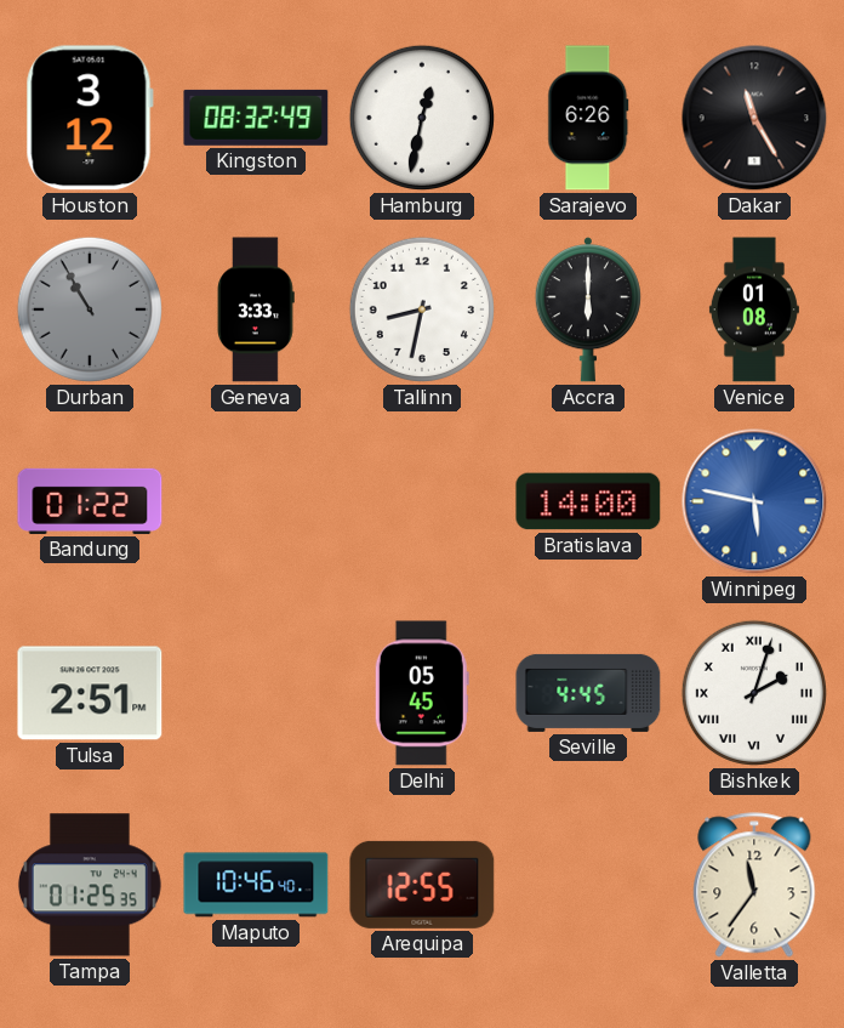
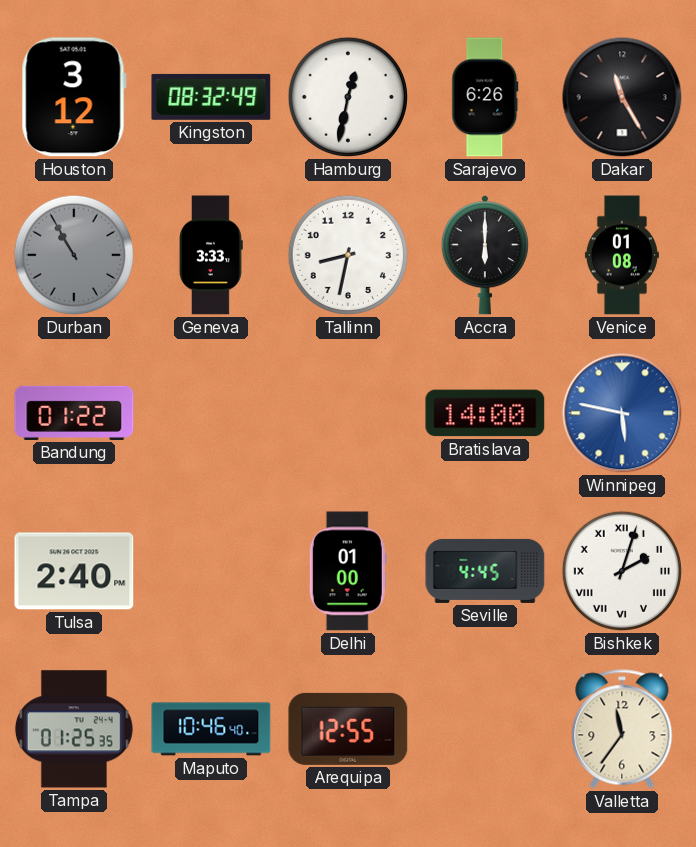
Tulsa: 2:51 -> 2:40
Delhi: 05:45 -> 01:00
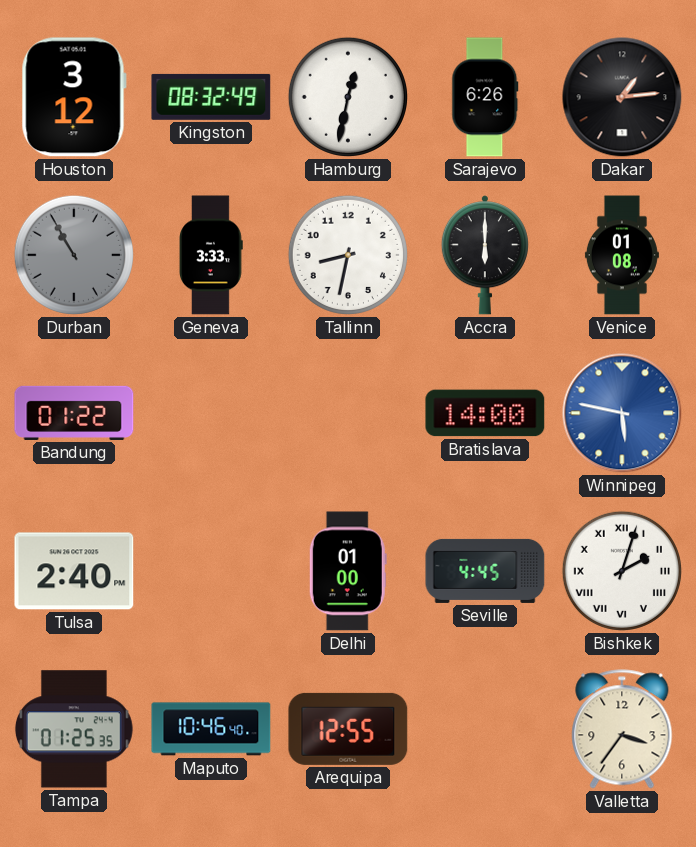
Dakar: 11:25 -> 1:14
Valletta: 11:36 -> 3:36
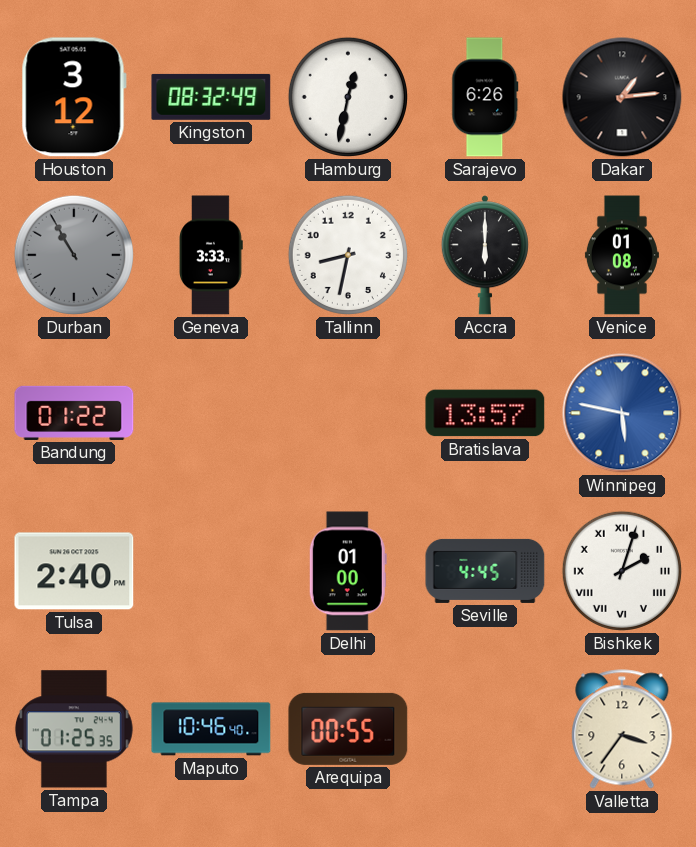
Bratislava: 14:00 -> 13:57
Arequipa: 12:55 -> 00:55
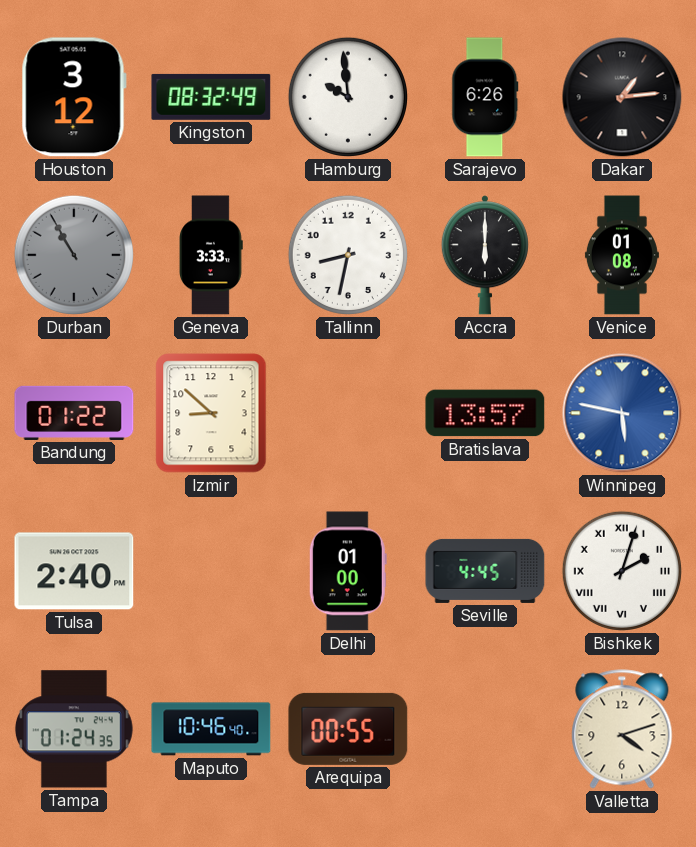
Hamburg: 12:32 -> 9:59
Izmir: none -> 8:52
Tampa: 01:25 -> 01:24
Valletta: 3:36 -> 4:12
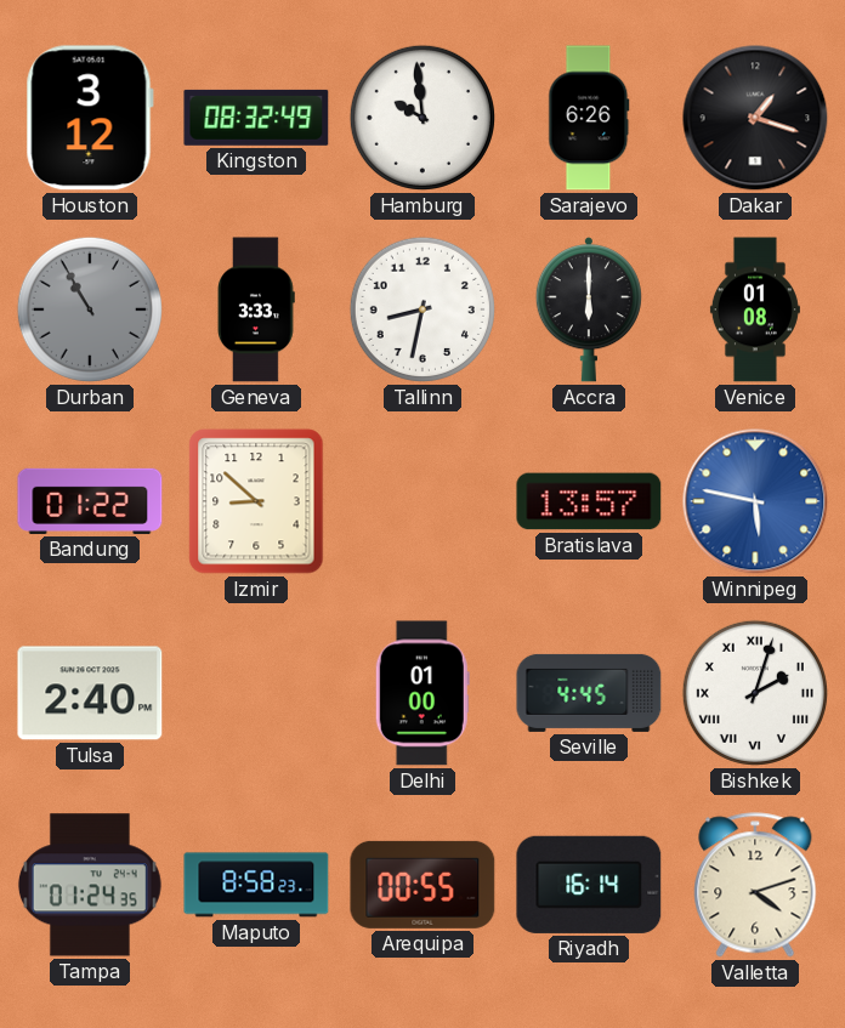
Dakar: 1:14 -> 1:18
Maputo: 10:46 -> 8:58
Riyadh: none -> 16:14
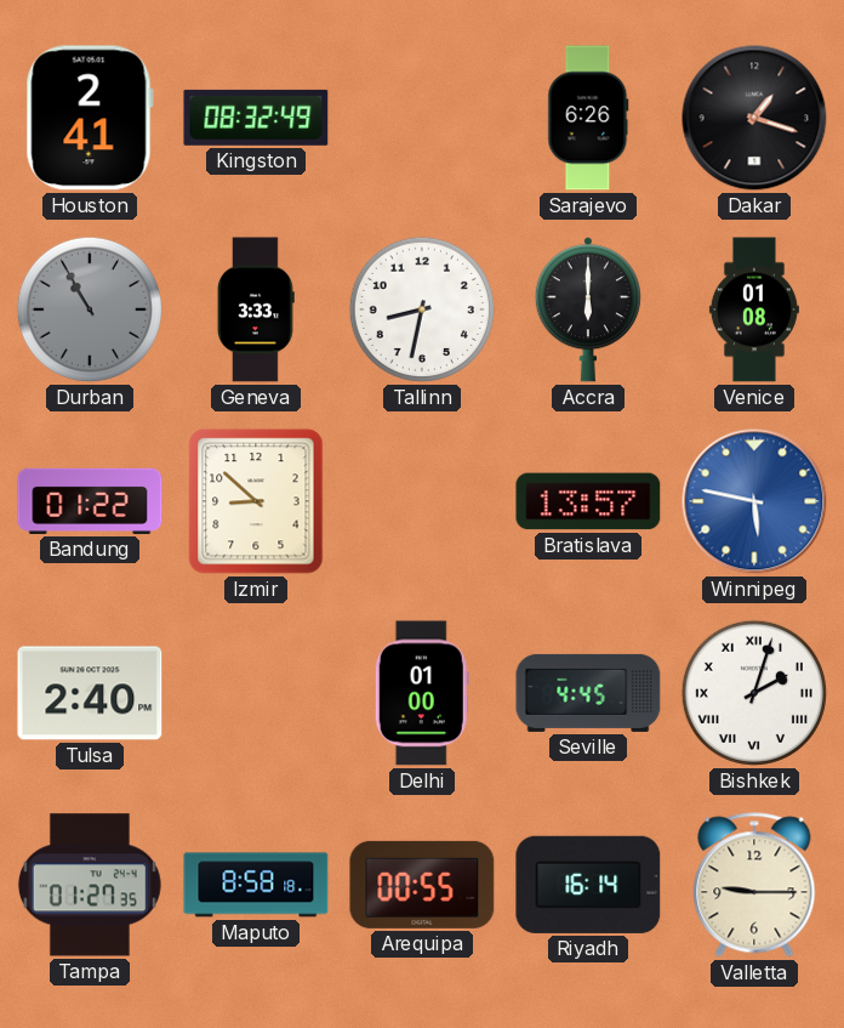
Houston: 3:12 -> 2:41
Hamburg: 9:59 -> none
Tampa: 01:24 -> 01:27
Maputo: 8:58:23 -> 8:58:18
Valletta: 4:12 -> 9:15
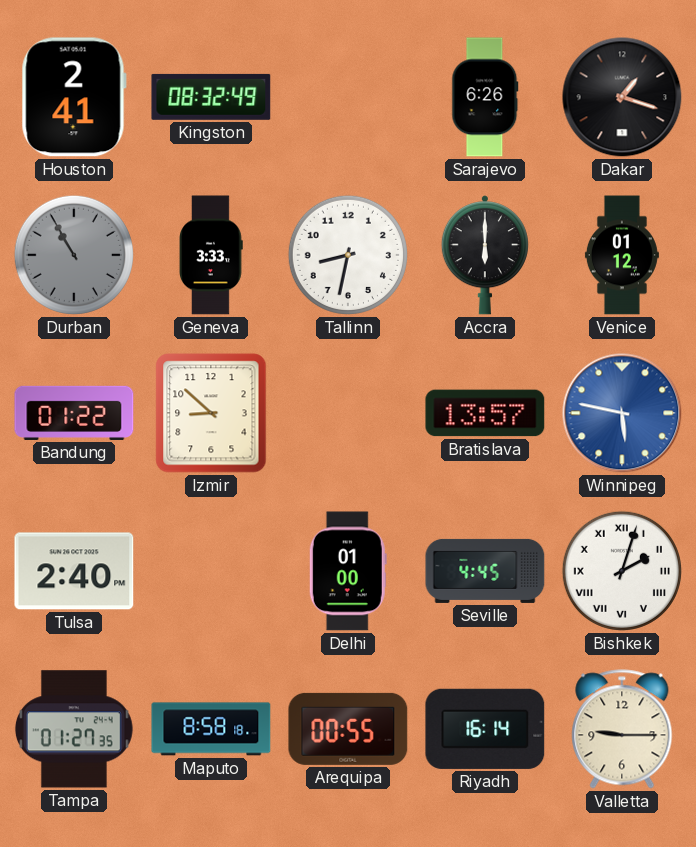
Venice: 01:08 -> 01:12
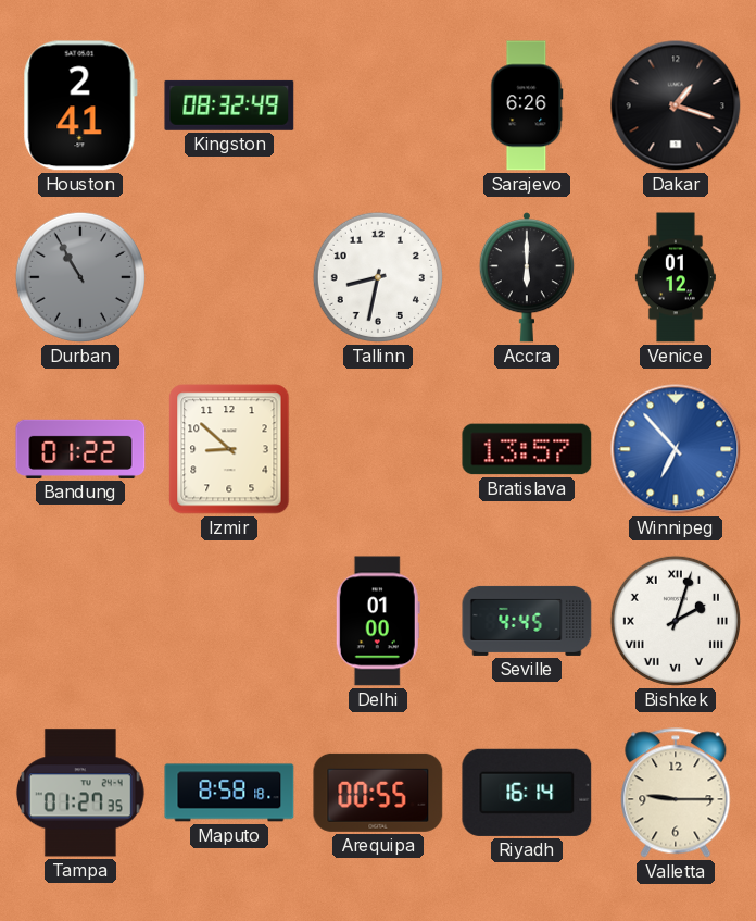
Geneva: 3:33 -> none
Winnipeg: 5:47 -> 6:53
Tulsa: 2:40 -> none
